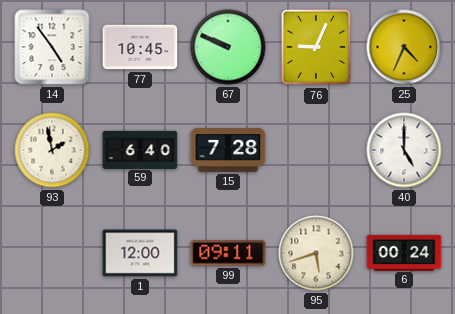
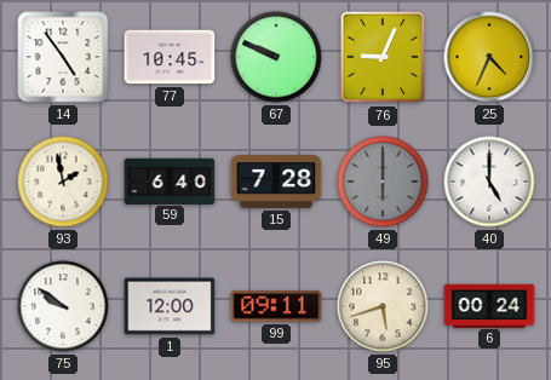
49: none -> 6:00
75: none -> 9:51
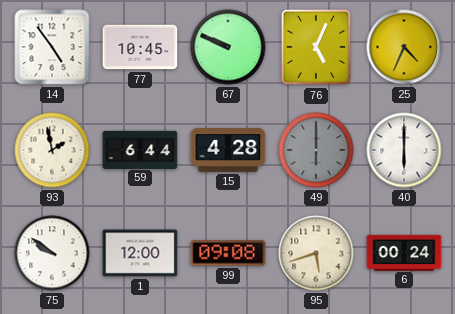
76: 9:04 -> 5:04
59: 6:40 -> 6:44
15: 7:28 -> 4:28
40: 5:00 -> 6:00
99: 09:11 -> 09:08
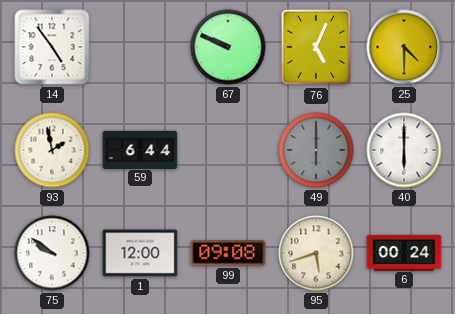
77: 10:45 -> none
25: 4:34 -> 4:30
15: 4:28 -> none
